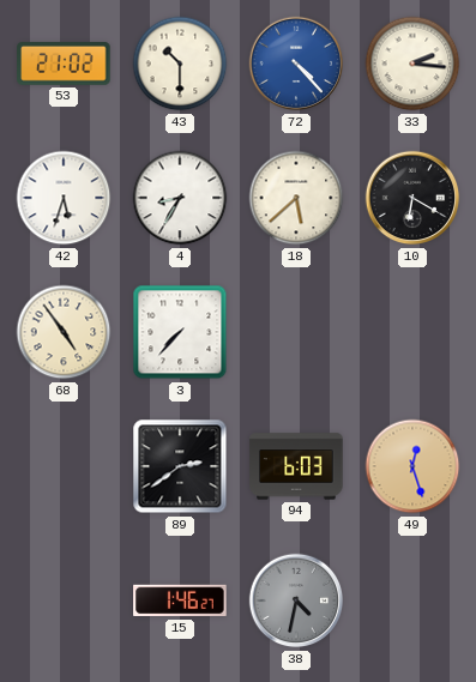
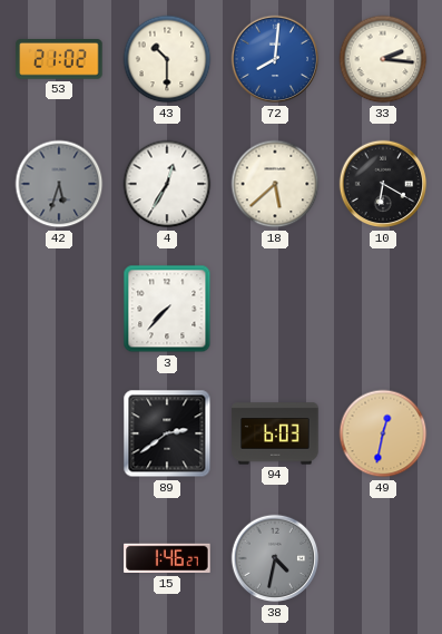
72: 4:23 -> 8:01
42 dial: white -> grey
4: 8:35 -> 12:35
68: 4:54 -> none
49: 12:27 -> 12:32
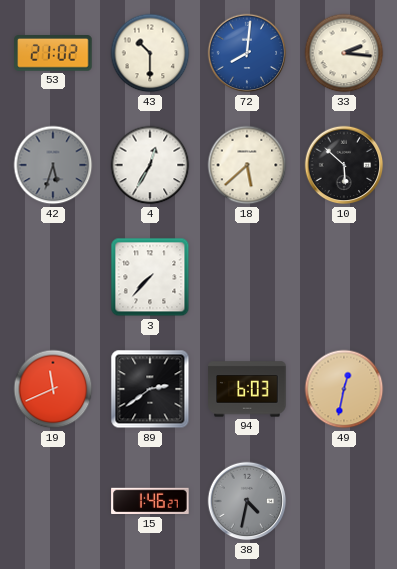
10: 6:20 -> 5:52
19: none -> 11:41
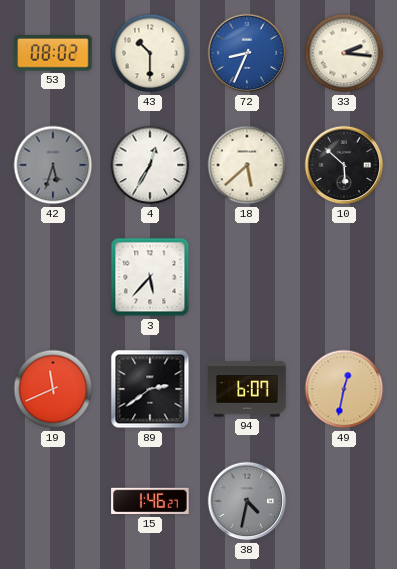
53: 21:02 -> 08:02
72: 8:01 -> 8:34
3: 7:37 -> 5:37
94: 6:03 -> 6:07
